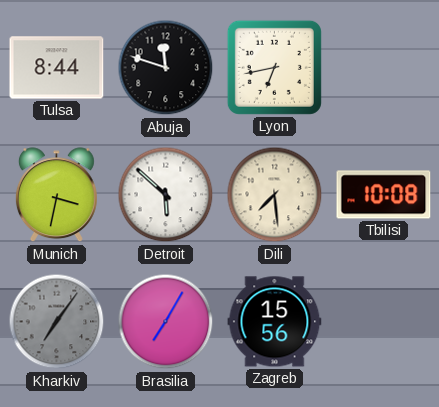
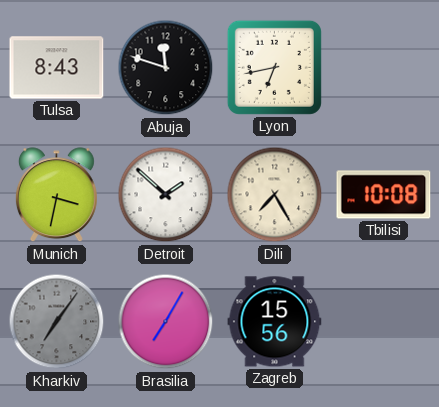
Tulsa: 8:44 -> 8:43
Detroit: 5:52 -> 1:52
Dili: 7:29 -> 7:25
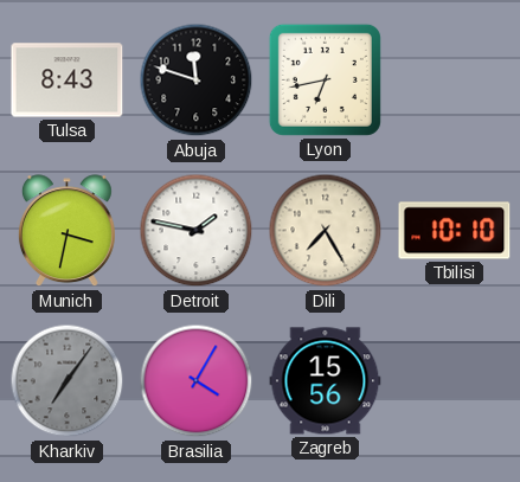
Detroit: 1:52 -> 1:47
Tbilisi: 10:08 -> 10:10
Brasilia: 7:05 -> 4:05
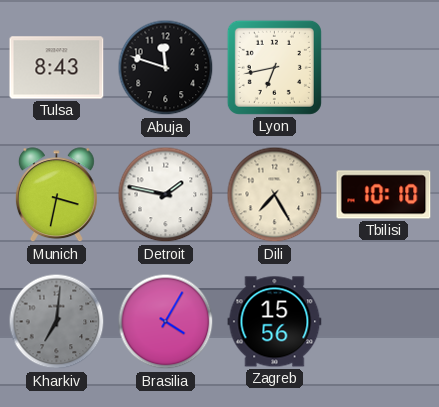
Kharkiv: 7:06 -> 7:01
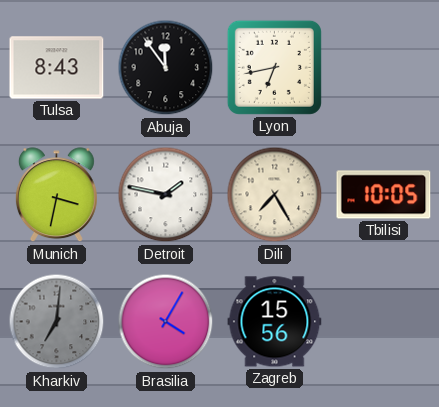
Abuja: 11:48 -> 11:54
Tbilisi: 10:10 -> 10:05
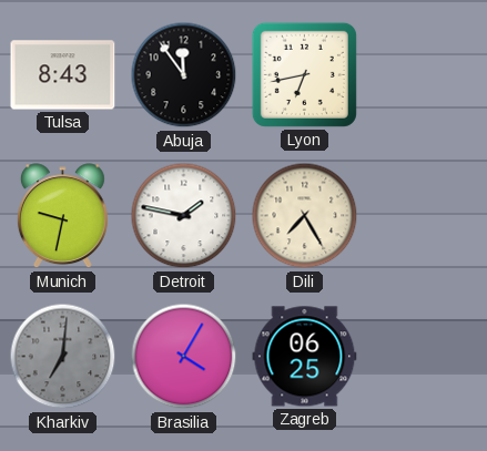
Munich: 3:32 -> 9:32
Tbilisi: 10:05 -> none
Zagreb: 15:56 -> 06:25
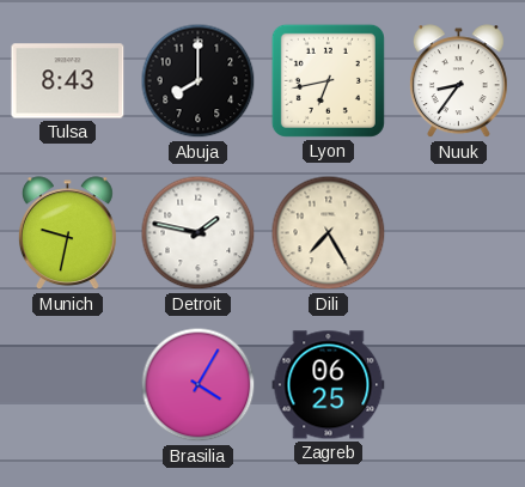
Abuja: 11:54 -> 8:00
Nuuk: none -> 8:36
Kharkiv: 7:01 -> none
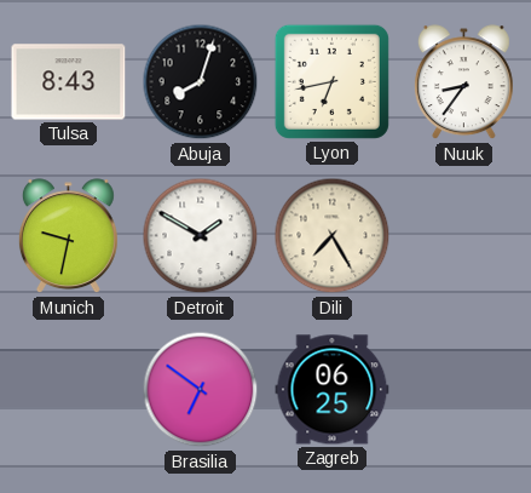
Abuja: 8:00 -> 8:03
Detroit: 1:47 -> 1:50
Brasilia: 4:05 -> 6:51
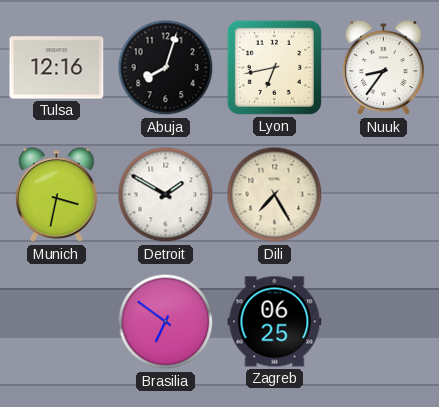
Tulsa: 8:43 -> 12:16
Munich: 9:32 -> 3:32
